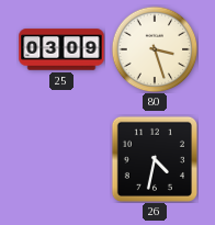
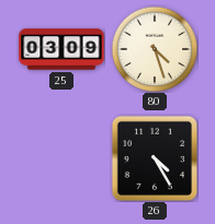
80: 3:27 -> 4:27
26: 4:32 -> 4:25
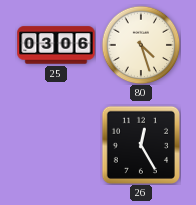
25: 03:09 -> 03:06
26: 4:25 -> 12:25
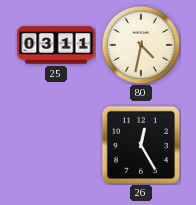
25: 03:06 -> 03:11
80: 4:27 -> 4:32
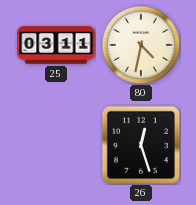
26: 12:25 -> 12:27
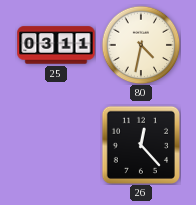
26: 12:27 -> 12:23
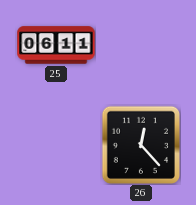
25: 03:11 -> 06:11
80: 4:32 -> none
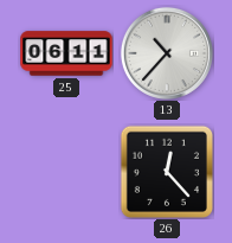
13: none -> 10:37
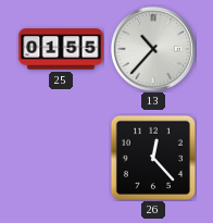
25: 06:11 -> 01:55
